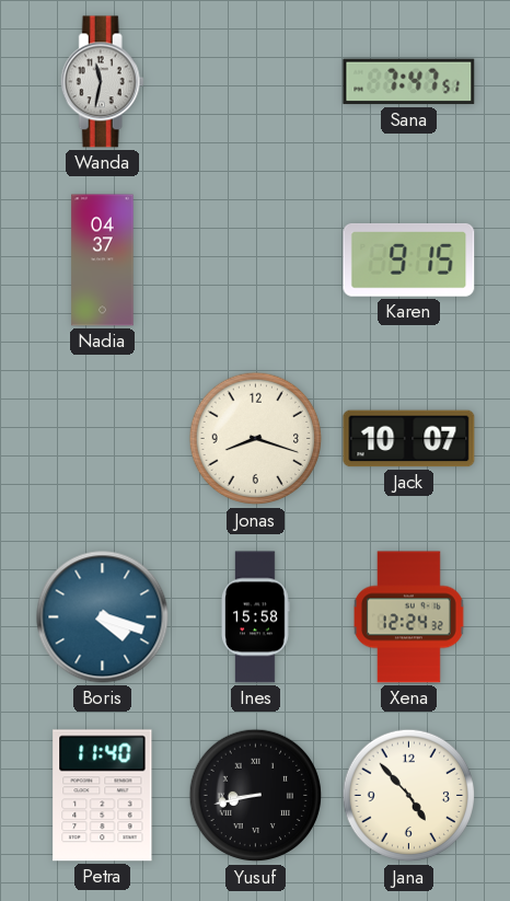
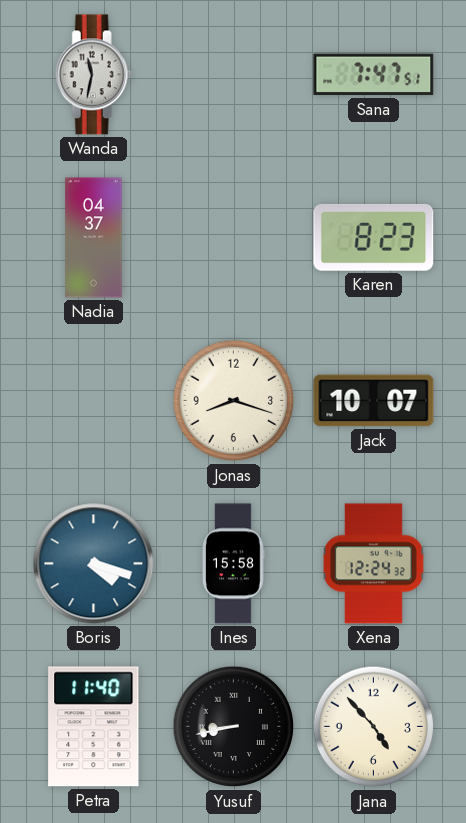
Karen: 9:15 -> 8:23
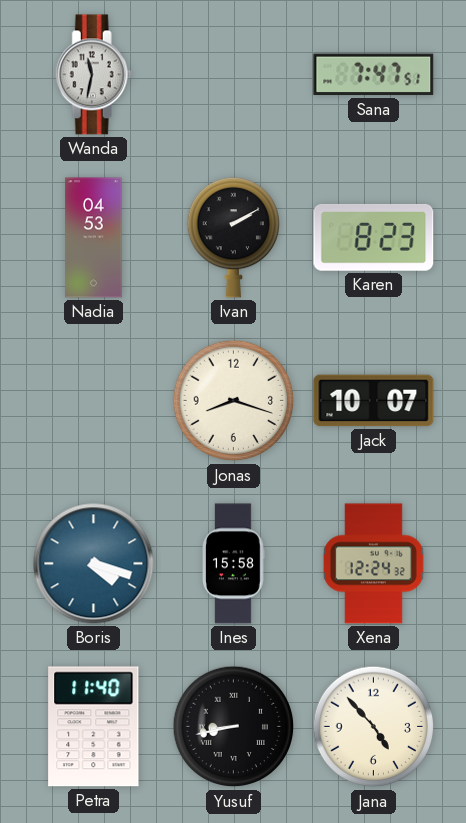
Nadia: 04:37 -> 04:53
Ivan: none -> 2:10
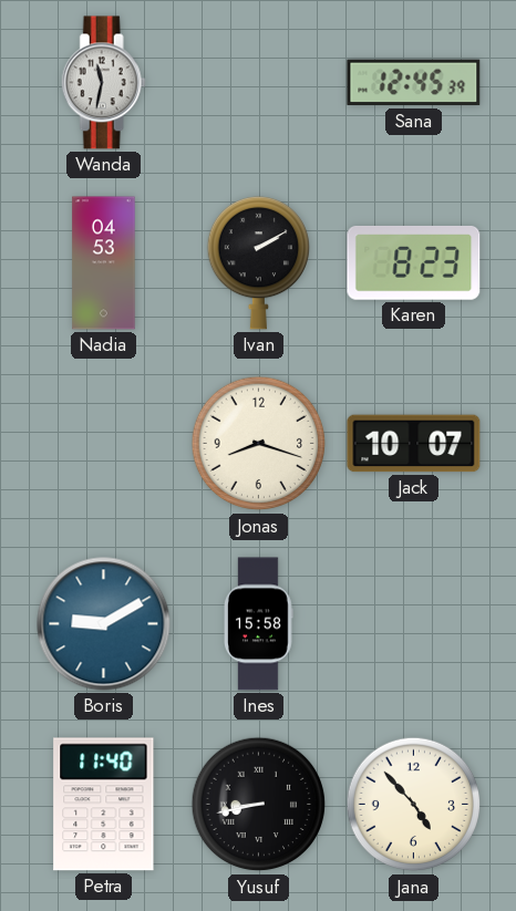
Sana: 7:47 -> 12:45
Boris: 4:18 -> 9:10
Xena: 12:24 -> none
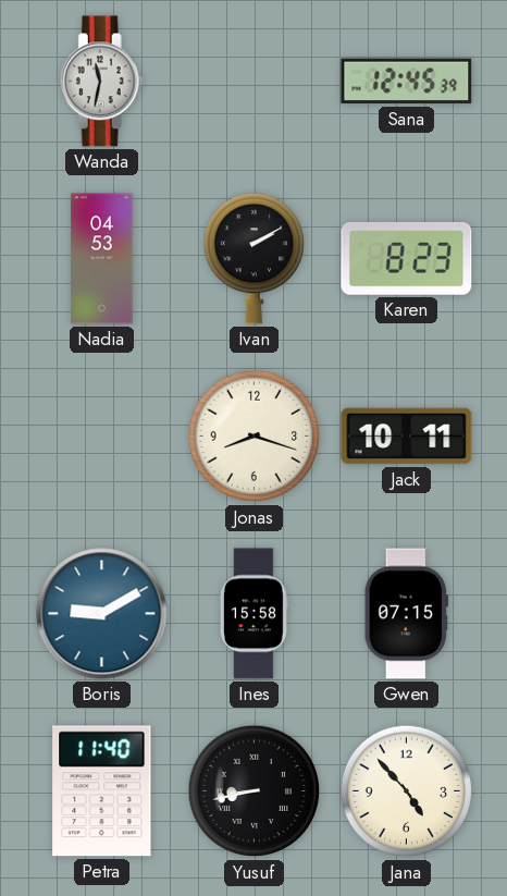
Jack: 10:07 -> 10:11
Gwen: none -> 07:15
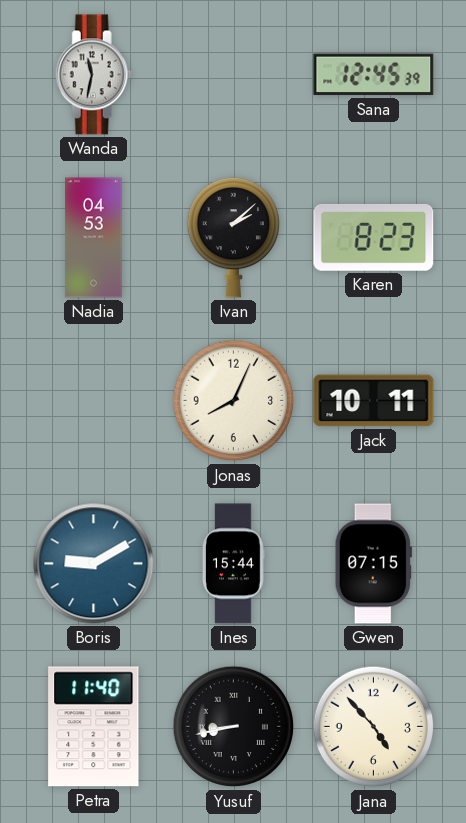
Ivan: 2:10 -> 2:08
Jonas: 8:18 -> 8:04
Ines: 15:58 -> 15:44
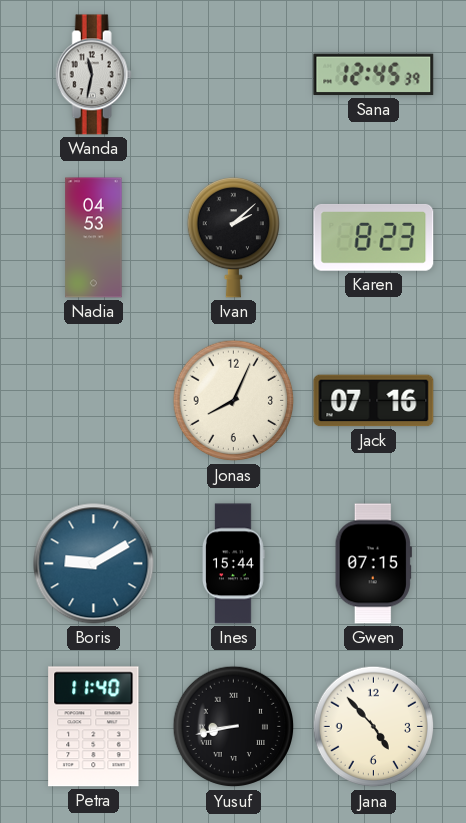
Jack: 10:11 -> 07:16
